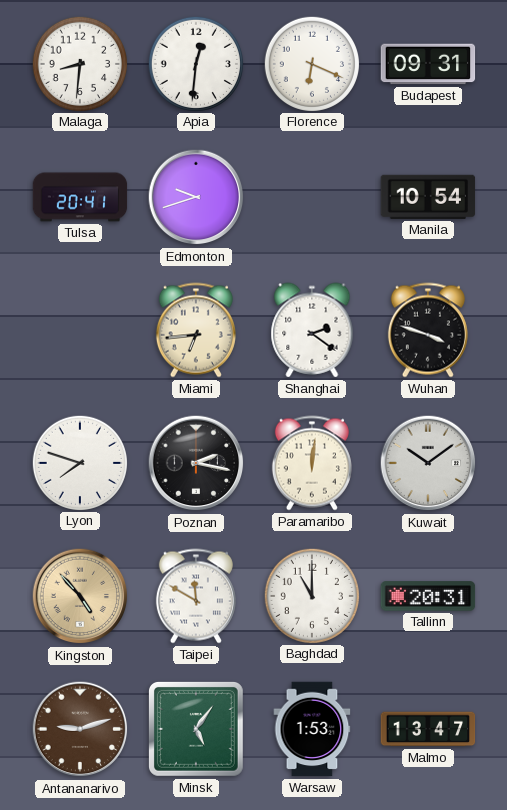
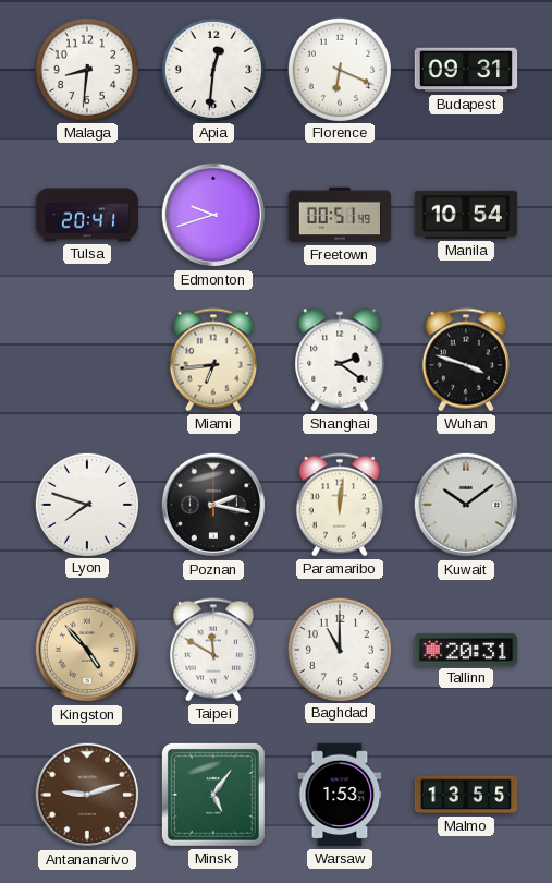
Freetown: none -> 00:51
Malmo: 13:47 -> 13:55
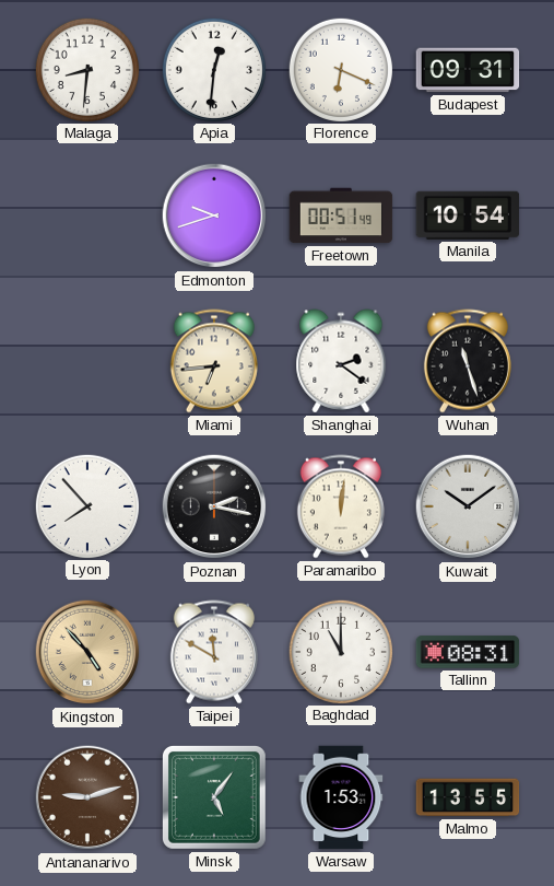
Tulsa: 20:41 -> none
Wuhan: 3:48 -> 11:27
Lyon: 7:48 -> 7:53
Tallinn: 20:31 -> 08:31
